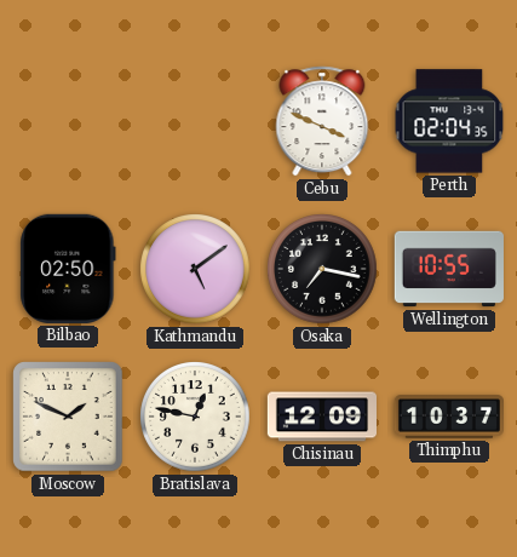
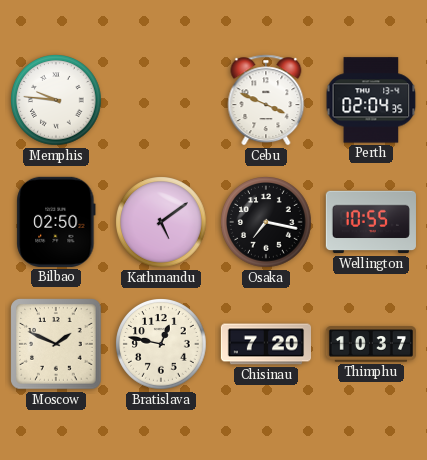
Memphis: none -> 9:46
Chisinau: 12:09 -> 7:20
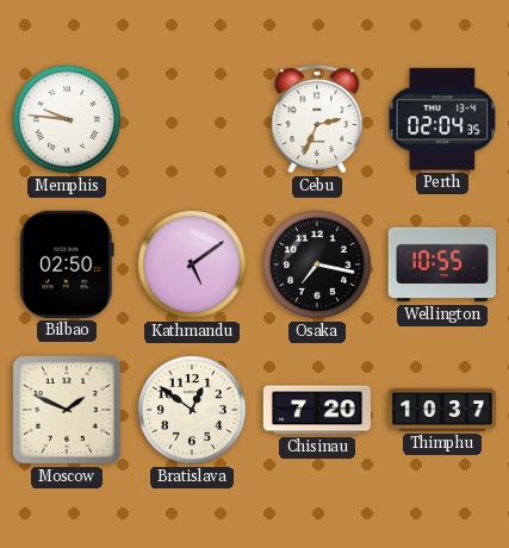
Cebu: 3:49 -> 2:34
Bratislava: 12:47 -> 12:51
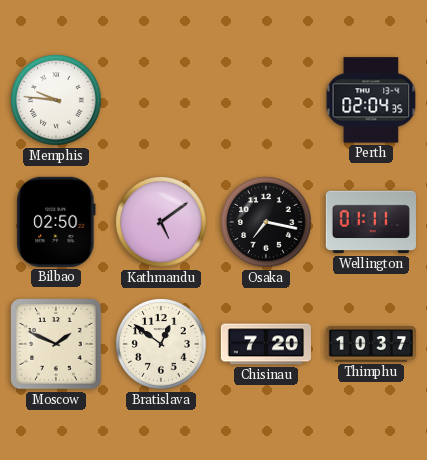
Cebu: 2:34 -> none
Wellington: 10:55 -> 01:11
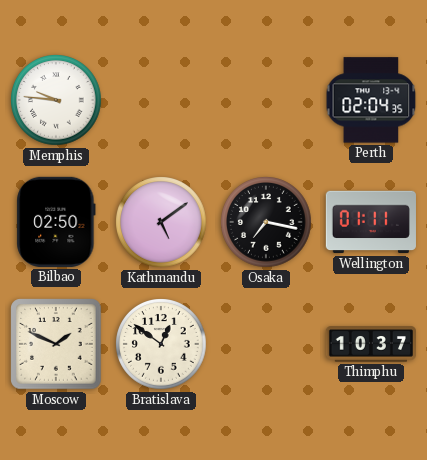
Chisinau: 7:20 -> none
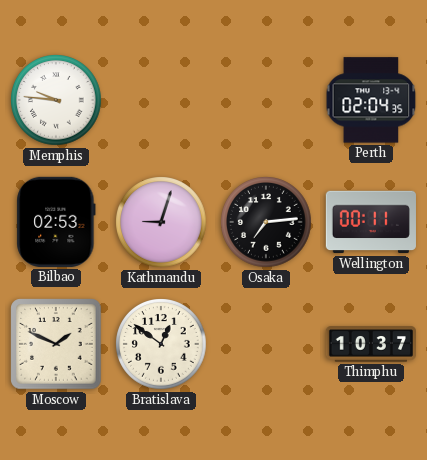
Bilbao: 02:50 -> 02:53
Kathmandu: 5:09 -> 9:03
Osaka: 7:17 -> 7:14
Wellington: 01:11 -> 00:11
